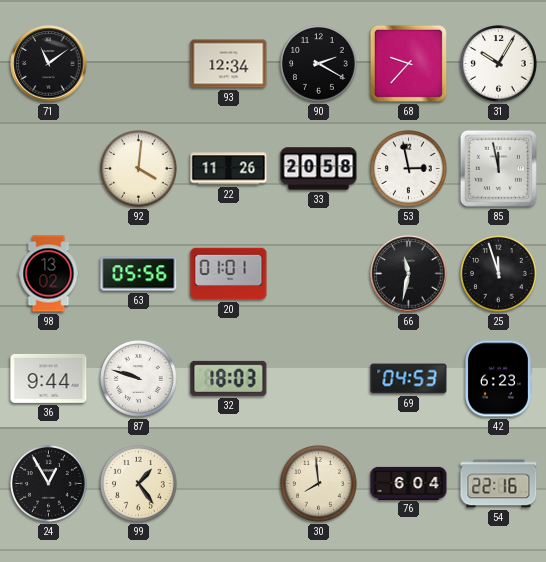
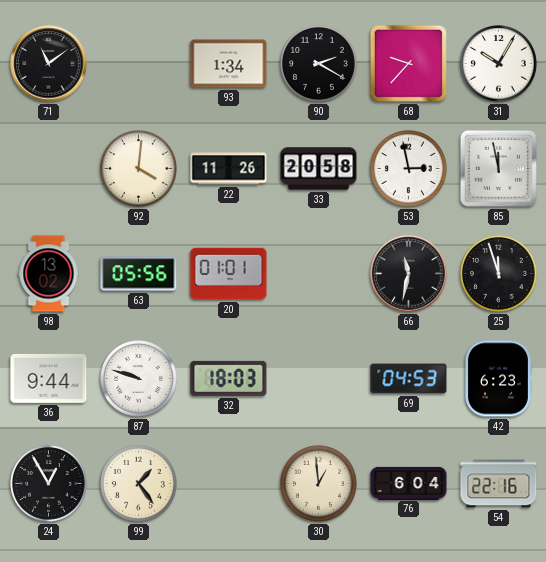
93: 12:34 -> 1:34
30: 7:59 -> 12:59
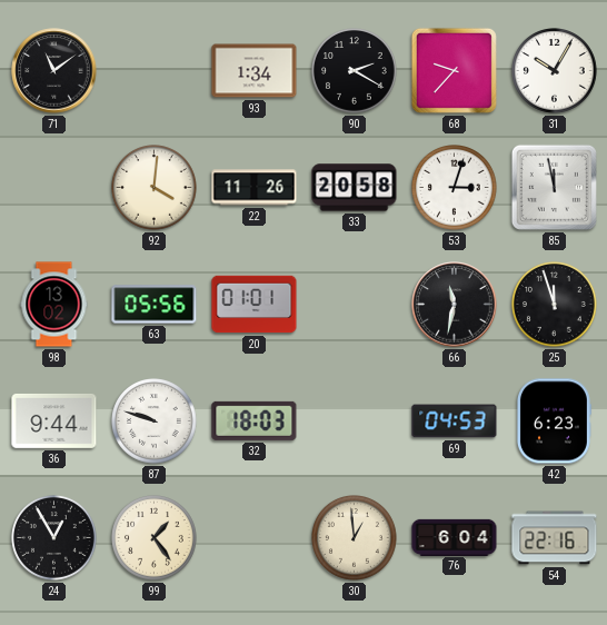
53: 2:58 -> 3:03
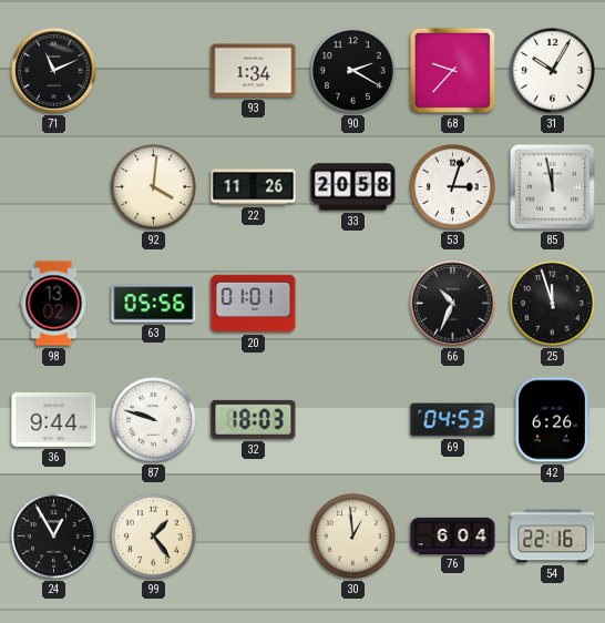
71: 11:09 -> 11:11
66: 11:32 -> 10:34
42: 6:23 -> 6:26
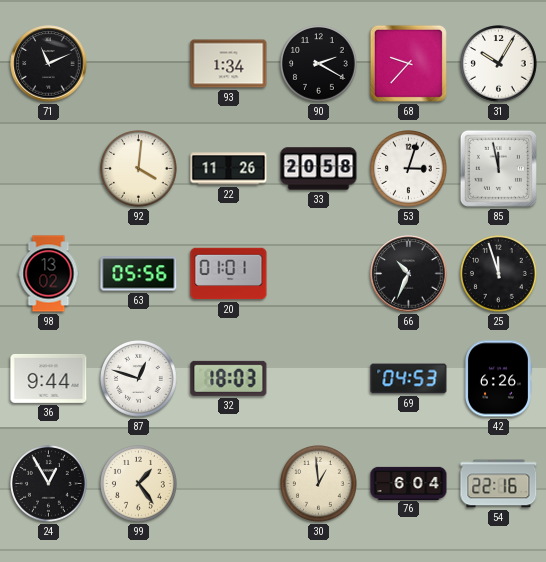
87: 9:48 -> 12:48
